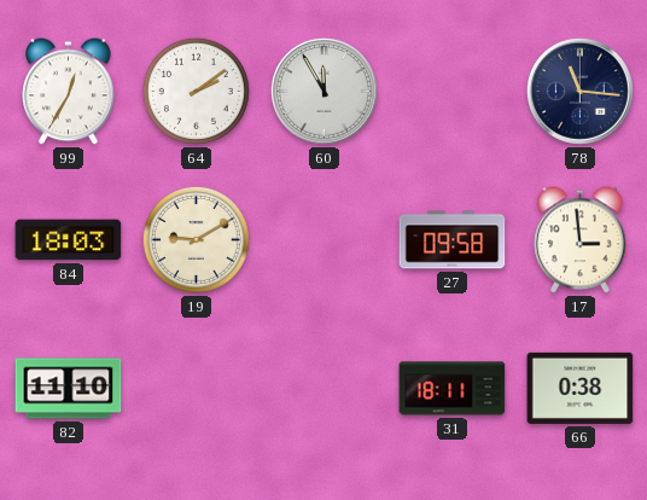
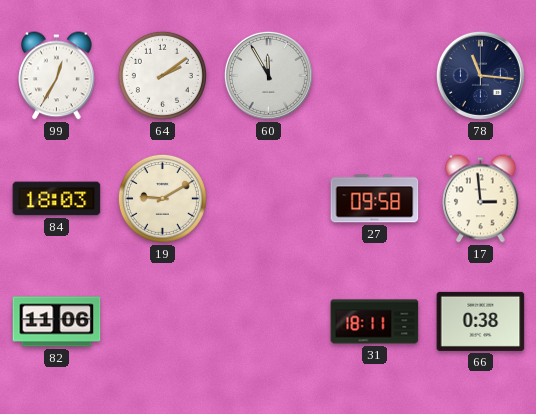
82: 11:10 -> 11:06
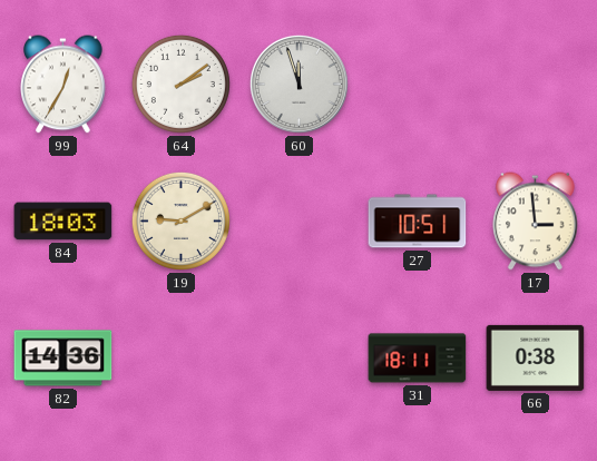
60: 11:55 -> 11:57
78: 11:16 -> none
27: 09:58 -> 10:51
82: 11:06 -> 14:36
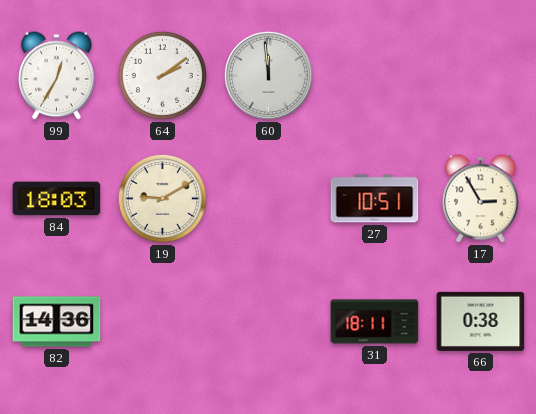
60: 11:57 -> 11:59
17: 2:59 -> 2:55
